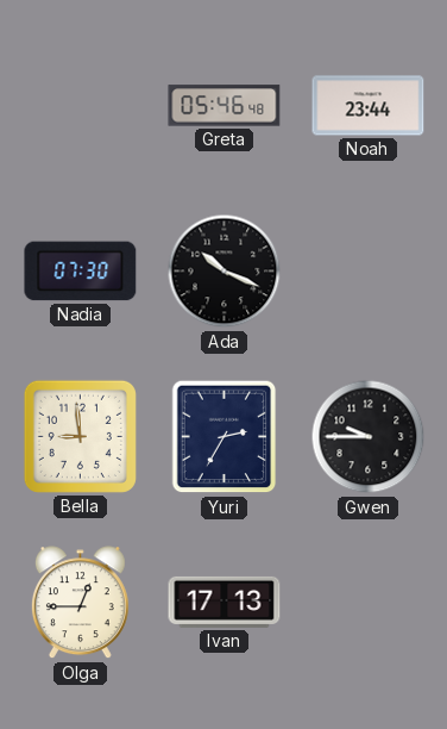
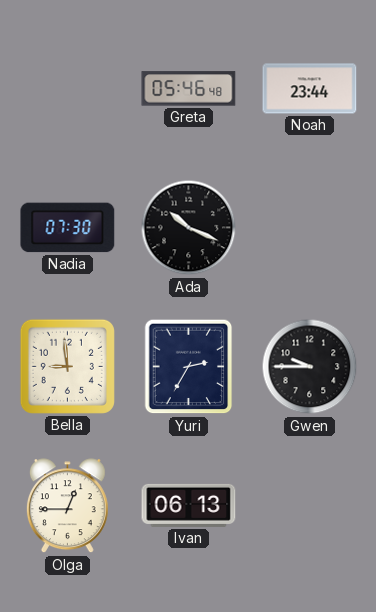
Ivan: 17:13 -> 06:13
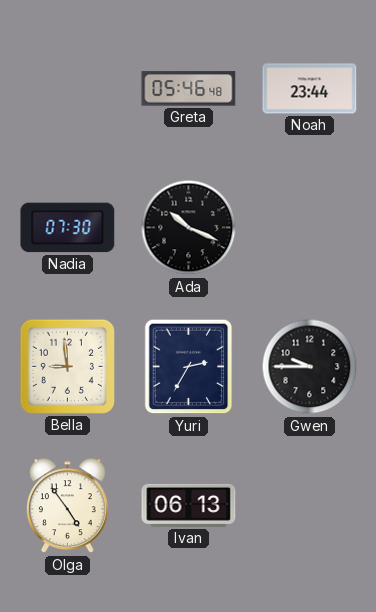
Olga: 12:45 -> 4:54
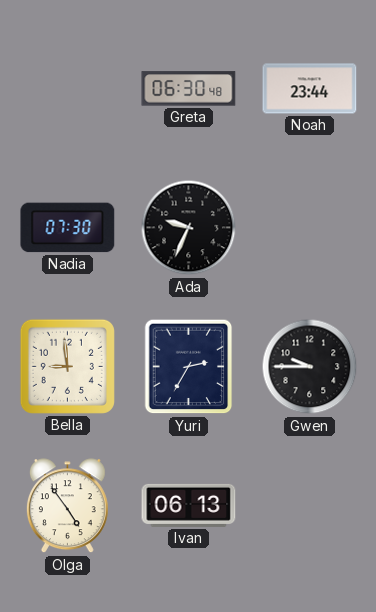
Greta: 05:46 -> 06:30
Ada: 10:19 -> 9:34
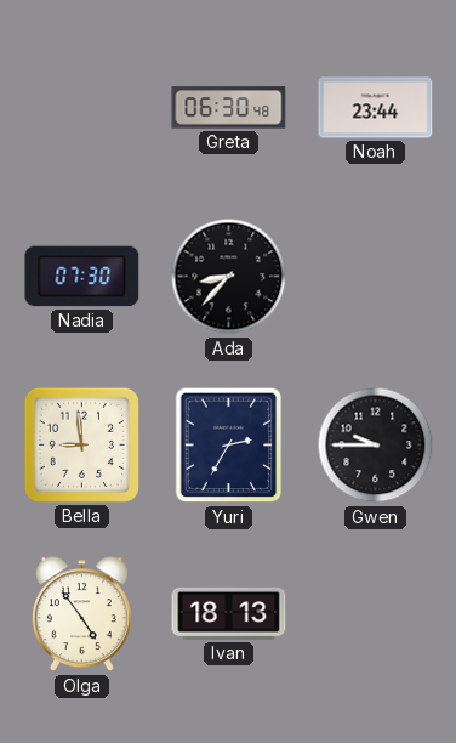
Ada: 9:34 -> 8:37
Ivan: 06:13 -> 18:13
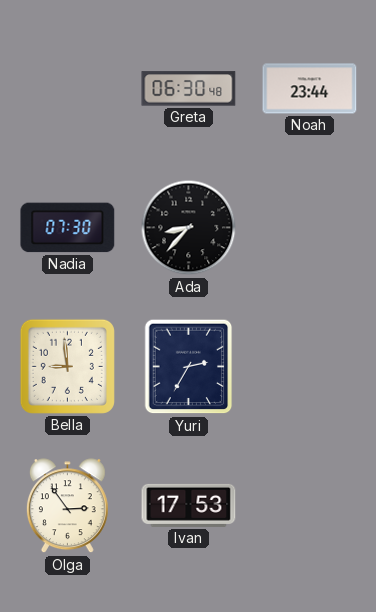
Gwen: 9:45 -> none
Olga: 4:54 -> 2:54
Ivan: 18:13 -> 17:53
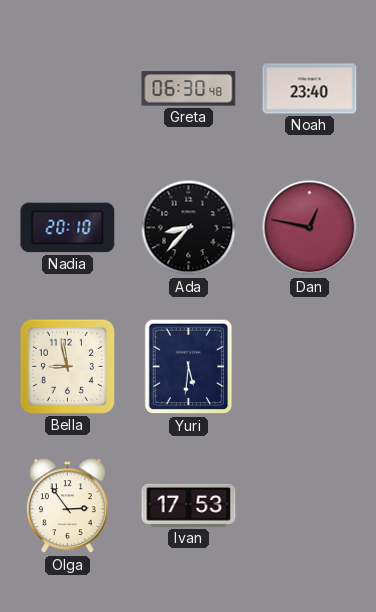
Noah: 23:44 -> 23:40
Nadia: 07:30 -> 20:10
Dan: none -> 12:47
Bella: 8:59 -> 8:58
Yuri: 2:35 -> 5:31
